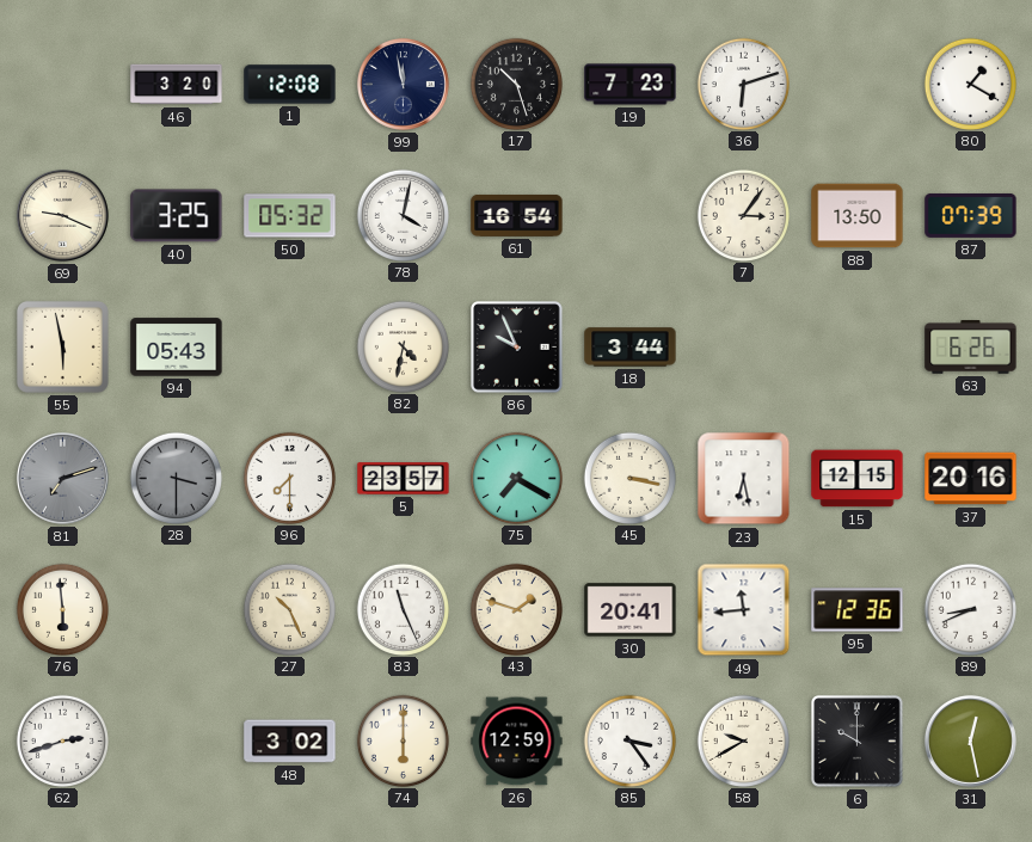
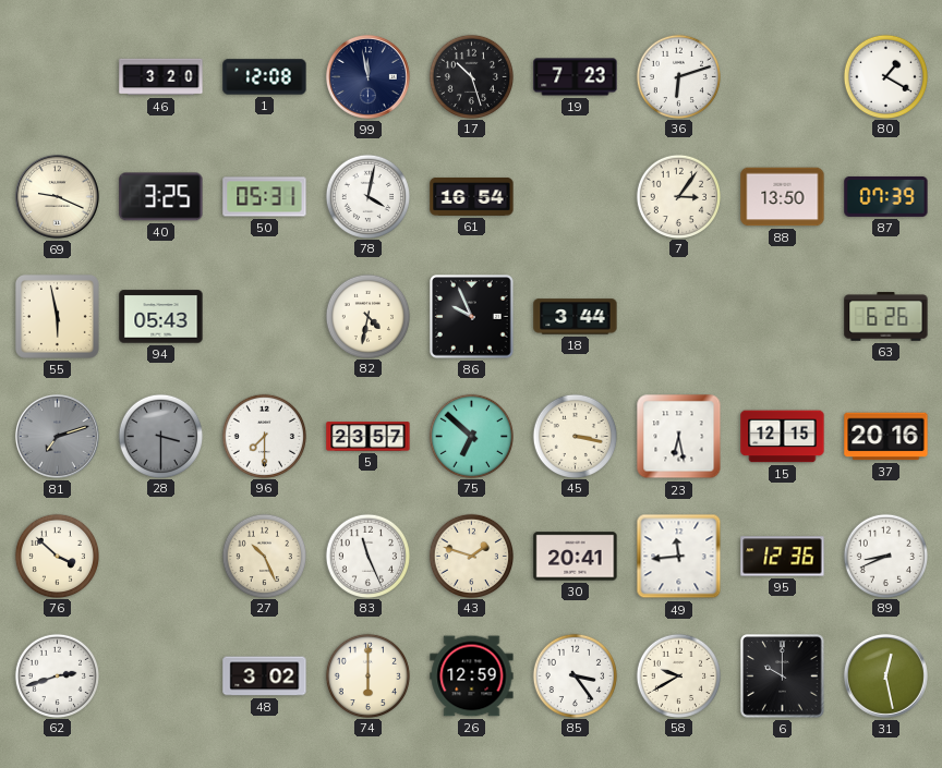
50: 05:32 -> 05:31
75: 7:20 -> 6:52
76: 5:59 -> 3:52
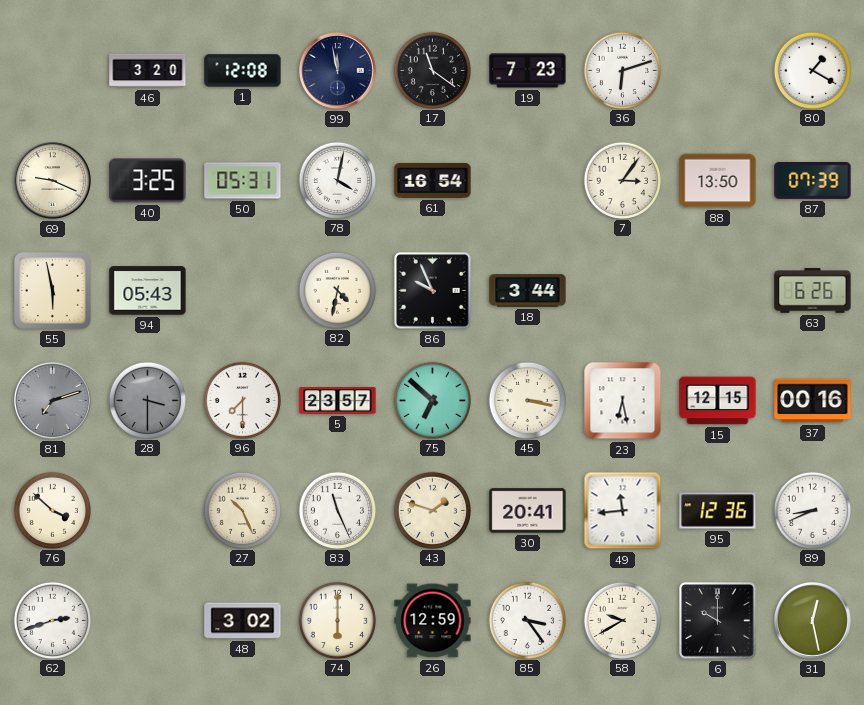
17: 10:27 -> 11:21
37: 20:16 -> 00:16
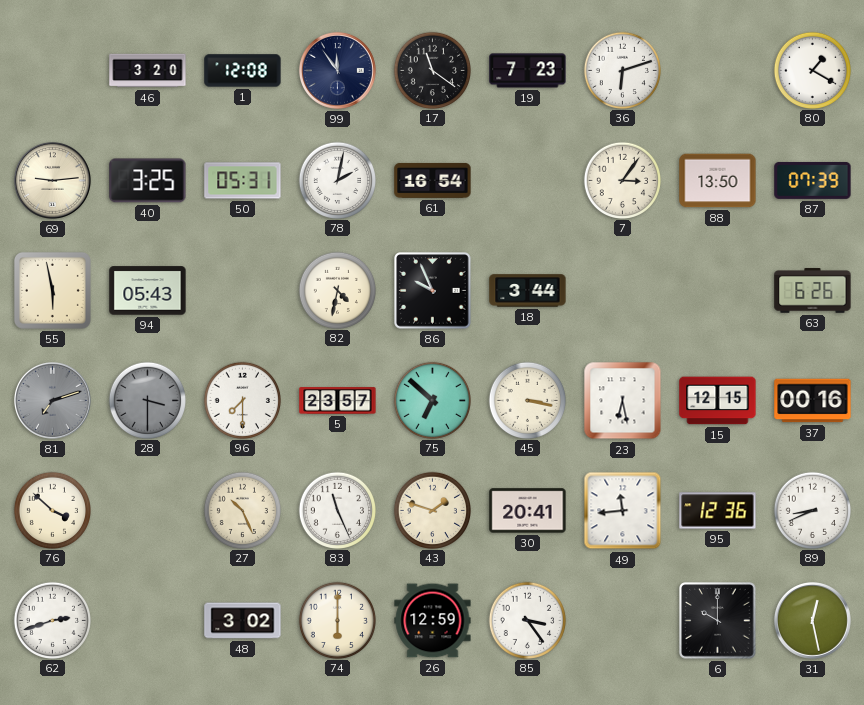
99: 11:58 -> 11:54
69: 9:19 -> 9:14
78: 4:02 -> 2:02
58: 9:40 -> none
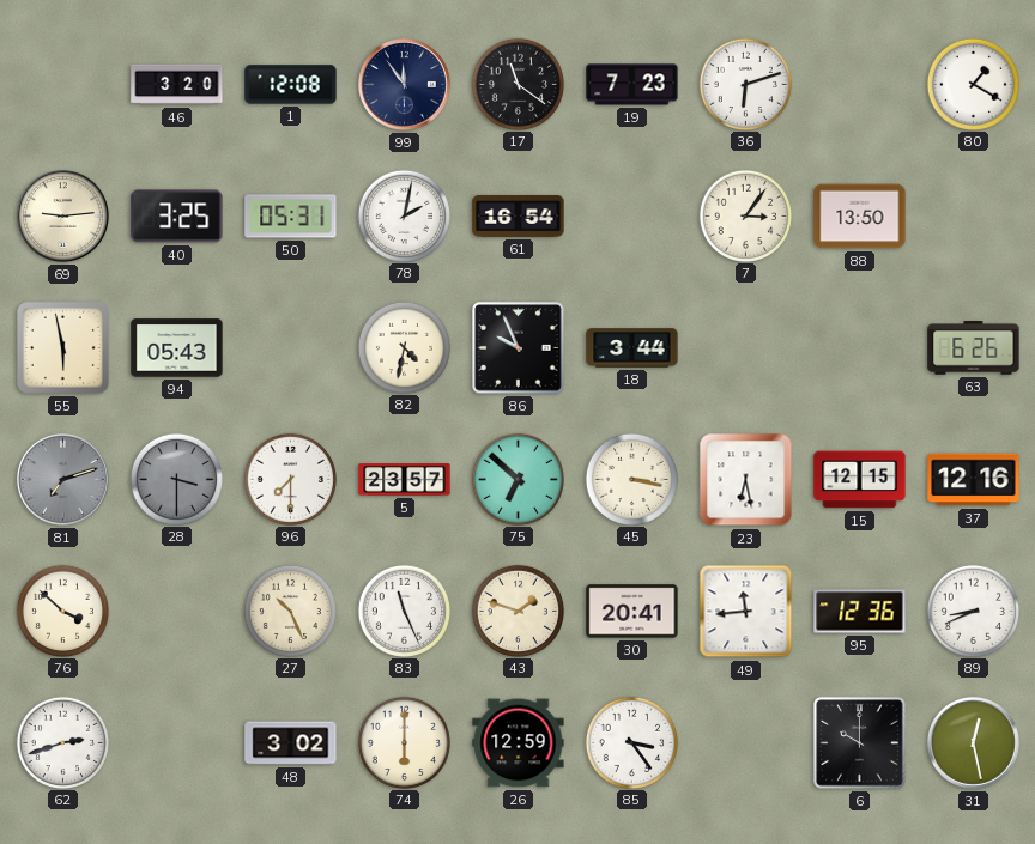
87: 07:39 -> none
37: 00:16 -> 12:16
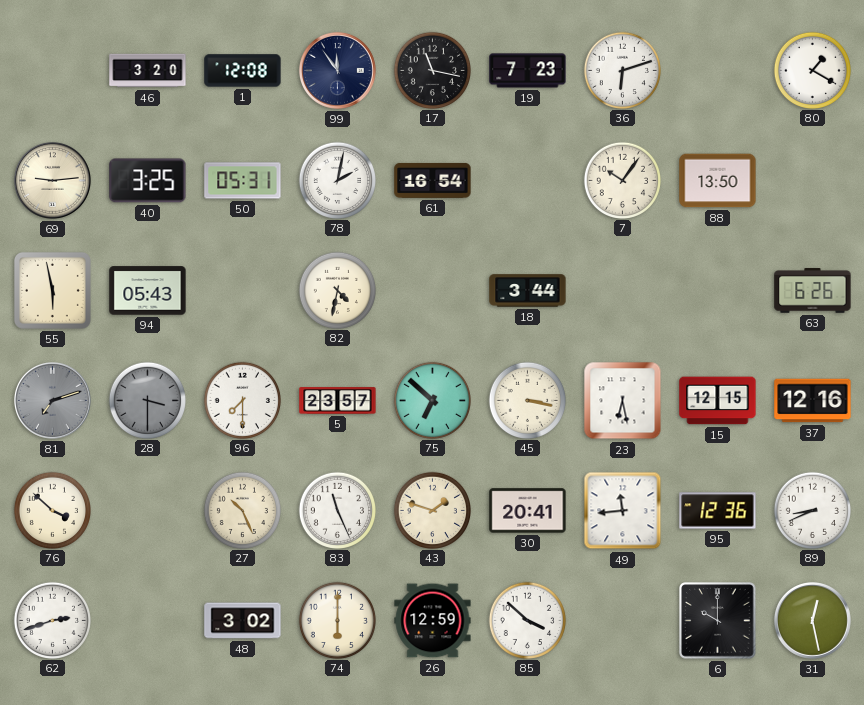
17: 11:21 -> 11:17
7: 3:06 -> 10:06
86: 9:56 -> none
85: 3:24 -> 3:52
